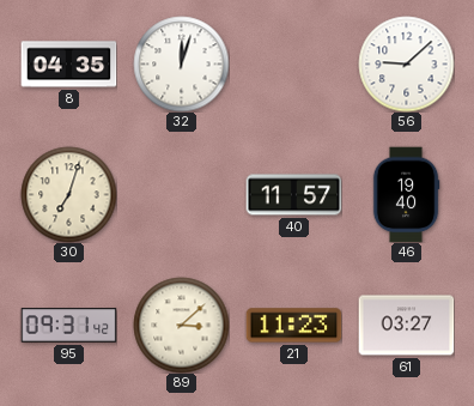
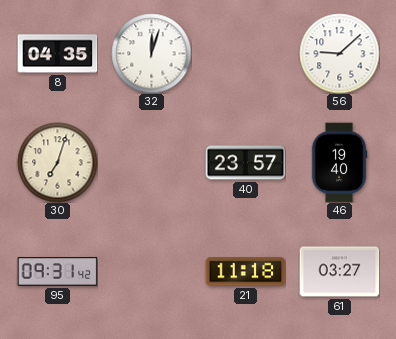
40: 11:57 -> 23:57
89: 3:08 -> none
21: 11:23 -> 11:18
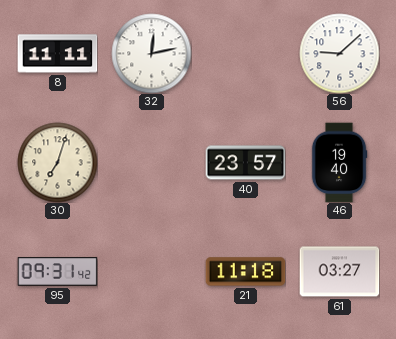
8: 04:35 -> 11:11
32: 12:03 -> 12:13
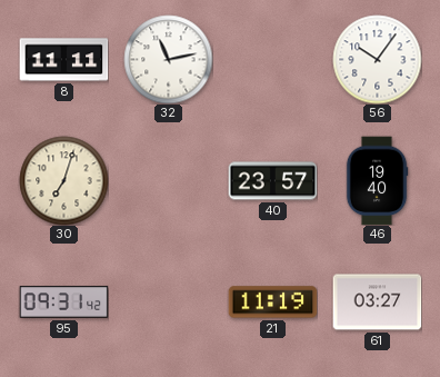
32: 12:13 -> 11:13
56: 9:08 -> 10:06
21: 11:18 -> 11:19
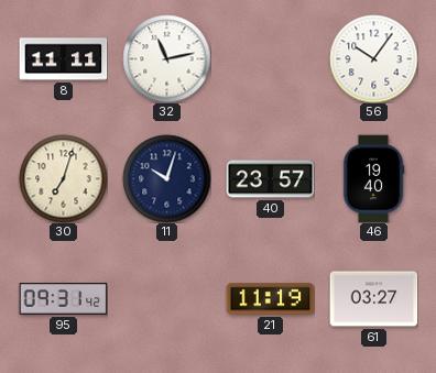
11: none -> 10:03
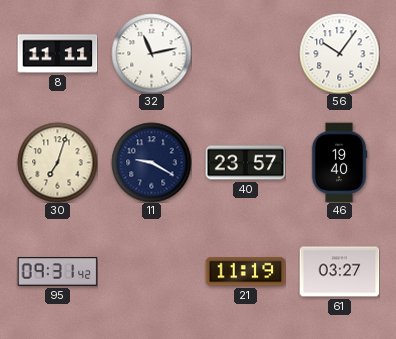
11: 10:03 -> 9:20
